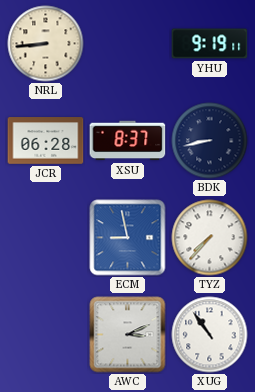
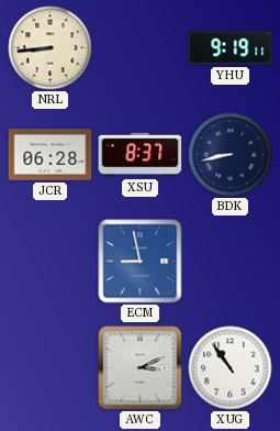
TYZ: 7:37 -> none
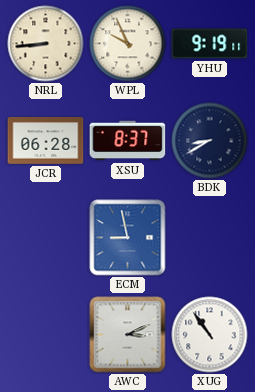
WPL: none -> 9:56
BDK: 8:43 -> 8:40
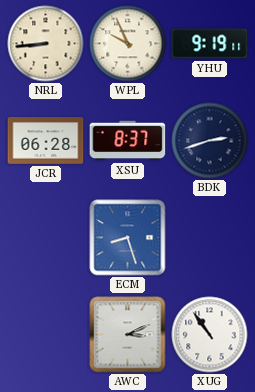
BDK: 8:40 -> 2:42
ECM: 8:58 -> 8:27
